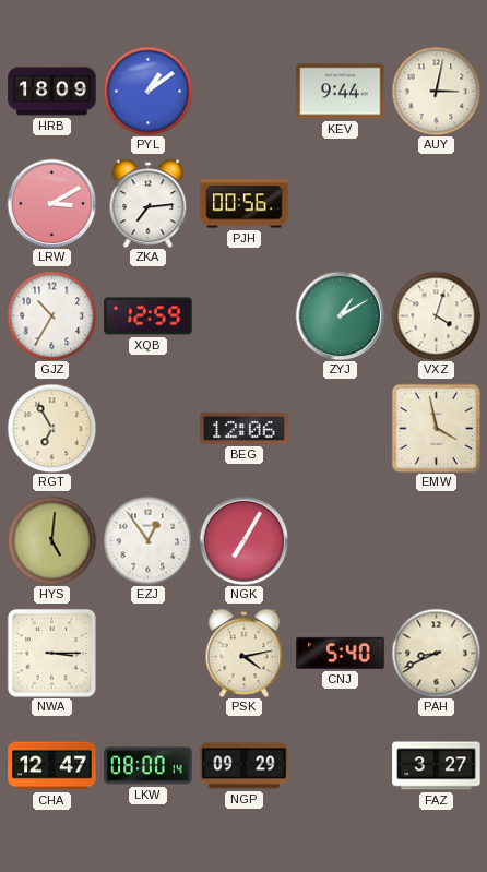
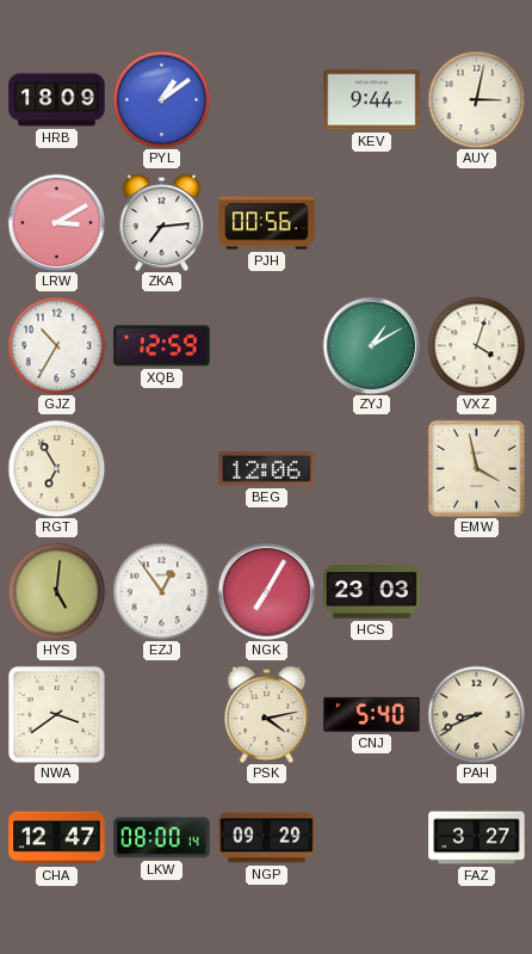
HCS: none -> 23:03
NWA: 3:15 -> 3:39
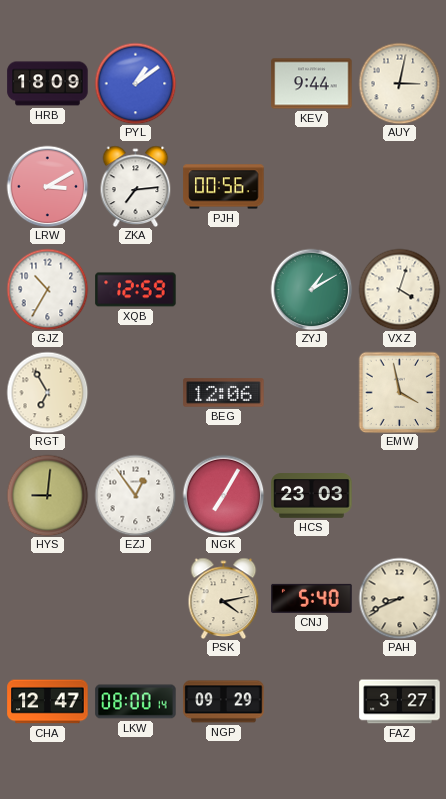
HYS: 5:01 -> 9:01
NWA: 3:39 -> none
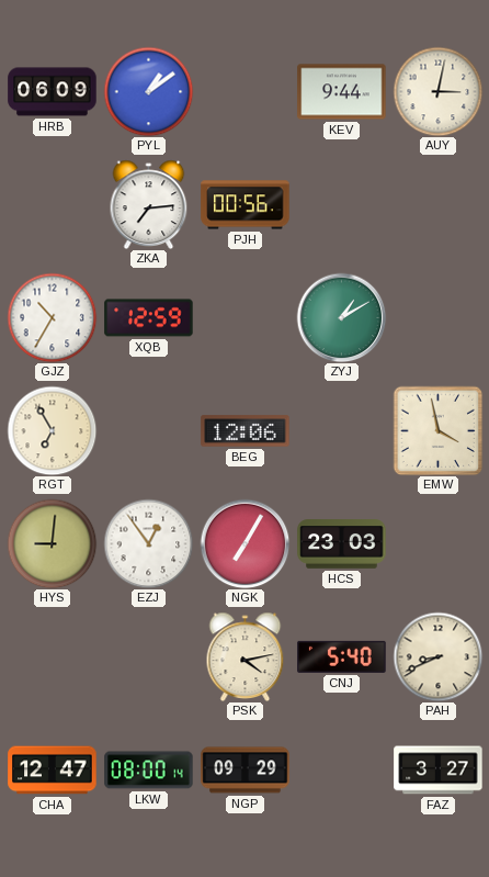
HRB: 18:09 -> 06:09
LRW: 3:10 -> none
VXZ: 4:03 -> none
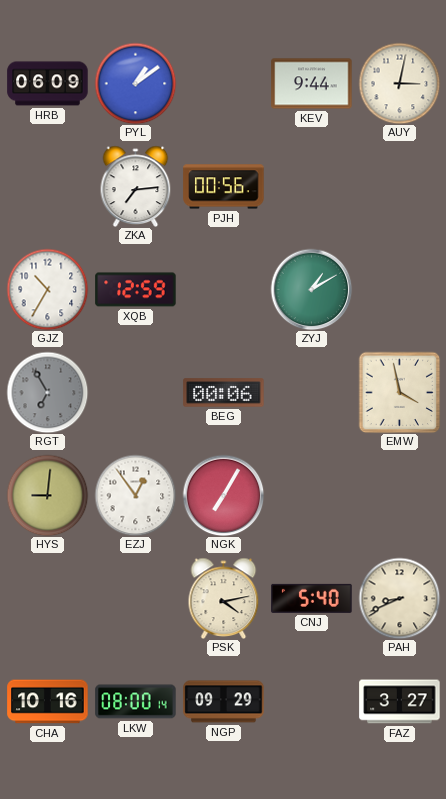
RGT dial: cream -> grey
BEG: 12:06 -> 00:06
HCS: 23:03 -> none
CHA: 12:47 -> 10:16
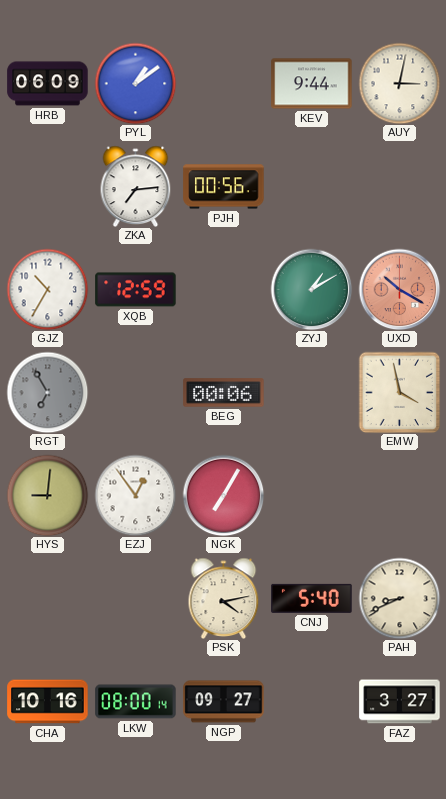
UXD: none -> 10:20
NGP: 09:29 -> 09:27
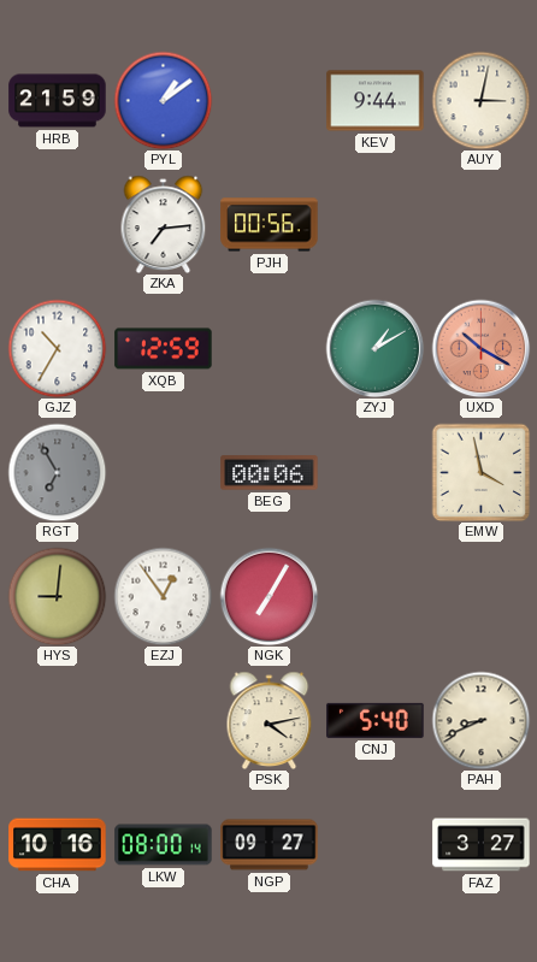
HRB: 06:09 -> 21:59
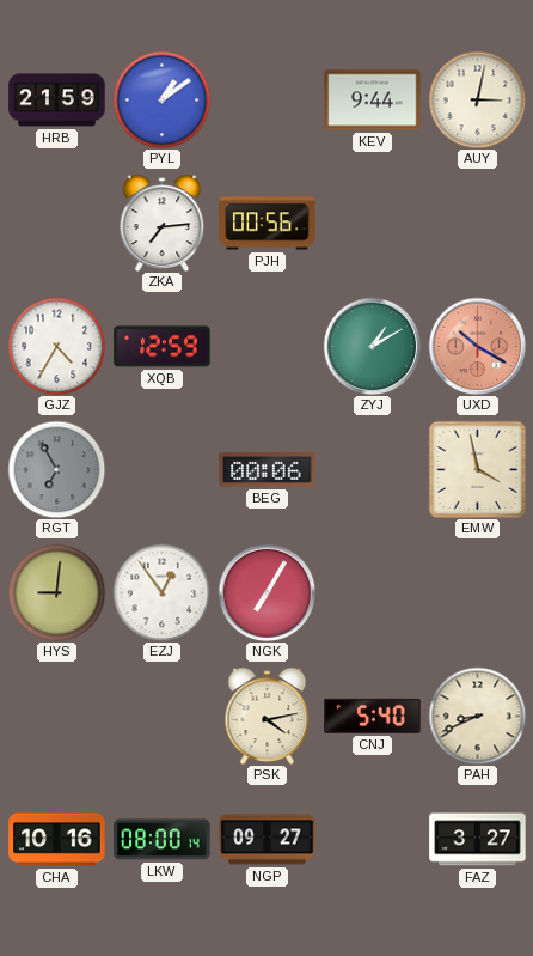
GJZ: 10:35 -> 4:35
